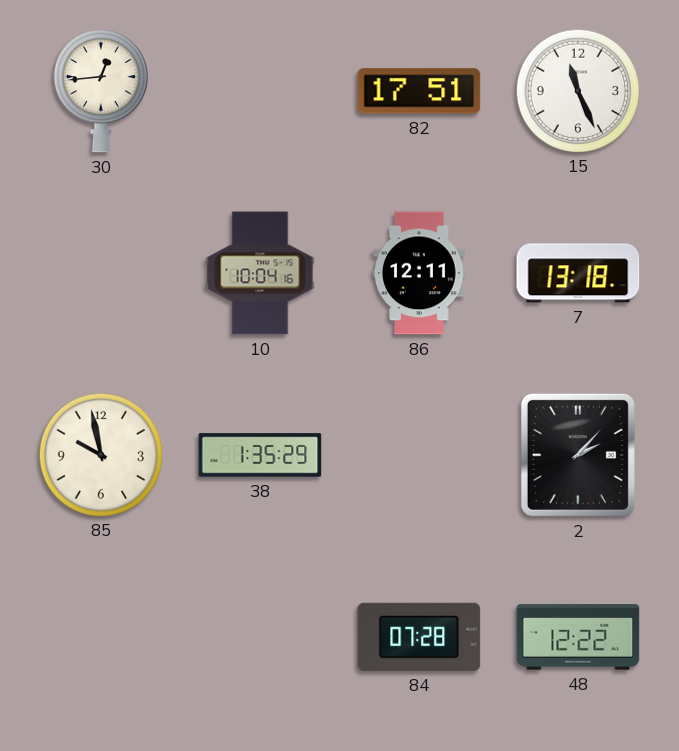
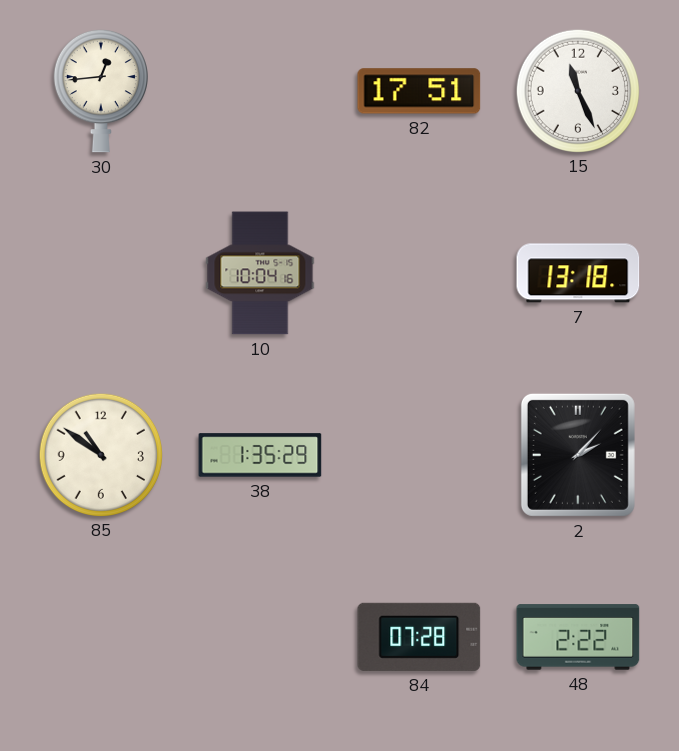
86: 12:11 -> none
85: 9:58 -> 10:51
48: 12:22 -> 2:22
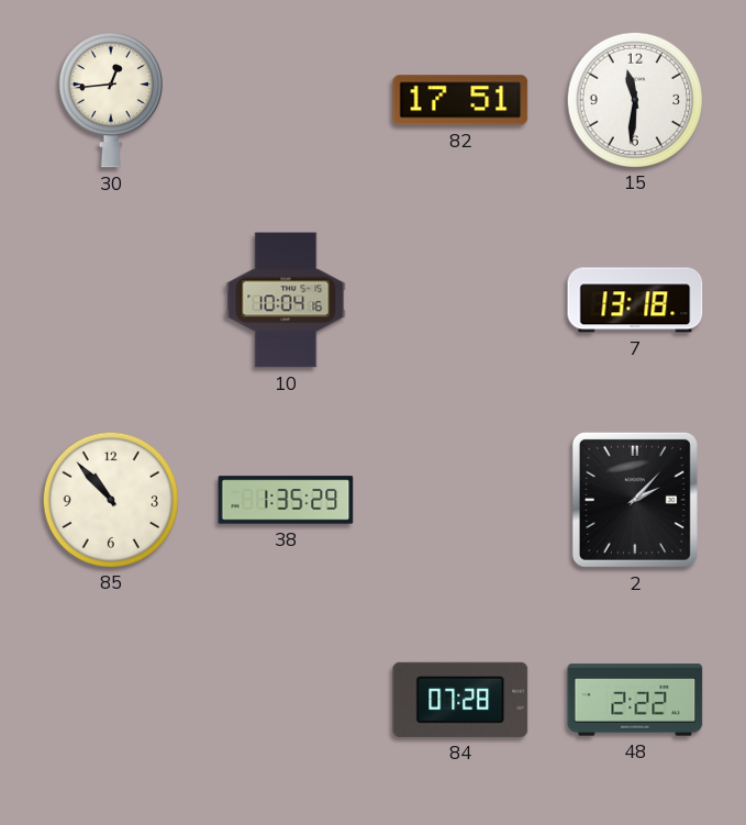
15: 11:26 -> 11:31
85: 10:51 -> 10:53
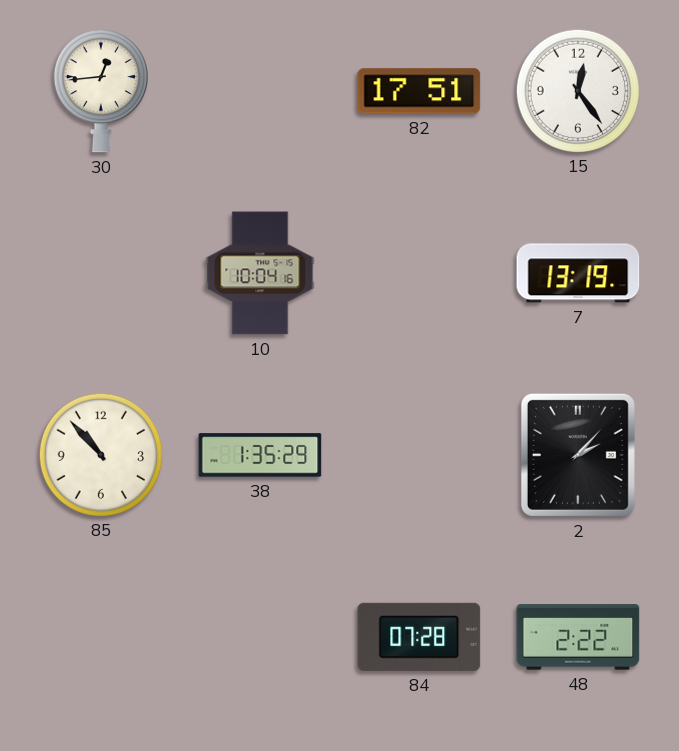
15: 11:31 -> 12:24
7: 13:18 -> 13:19
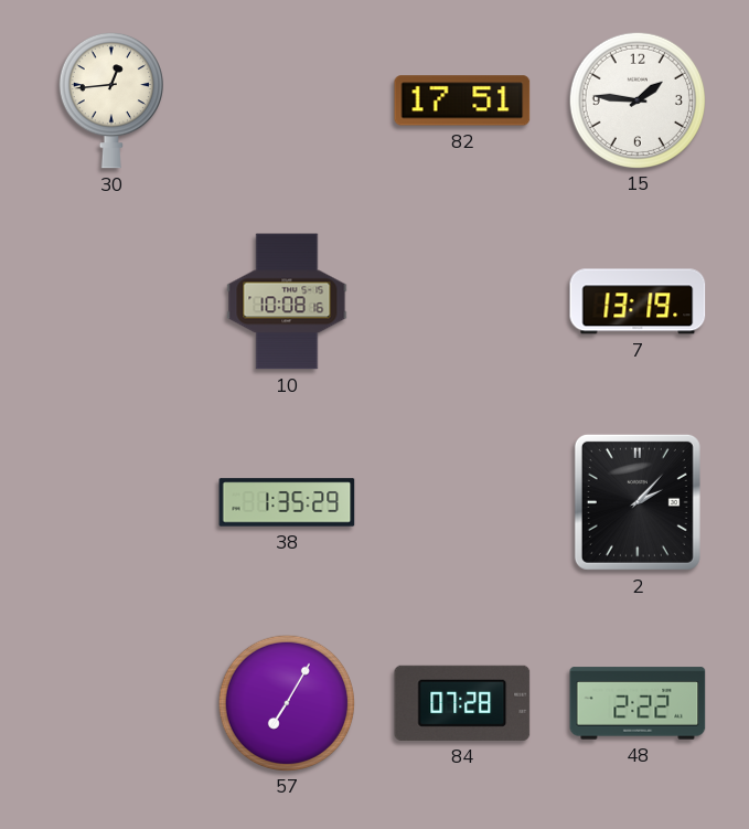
15: 12:24 -> 1:46
10: 10:04 -> 10:08
85: 10:53 -> none
57: none -> 7:05
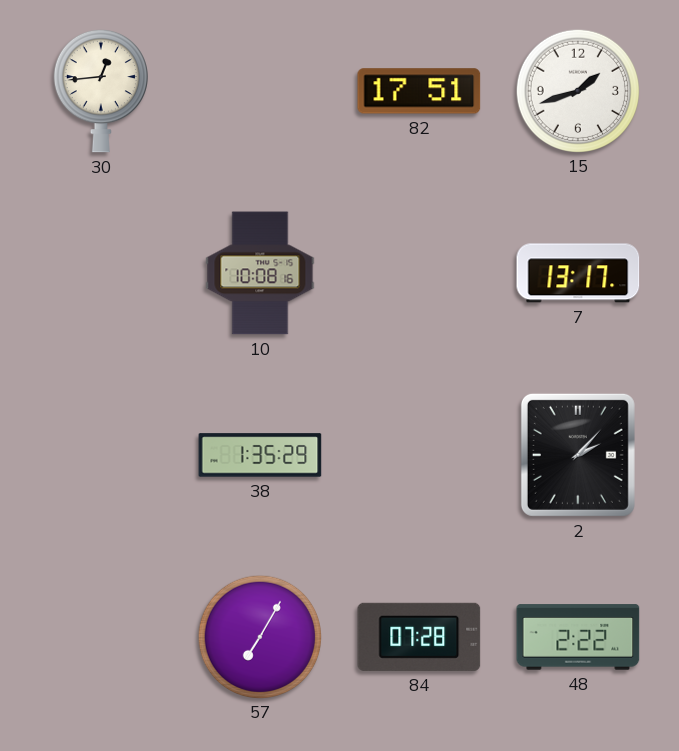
15: 1:46 -> 1:42
7: 13:19 -> 13:17
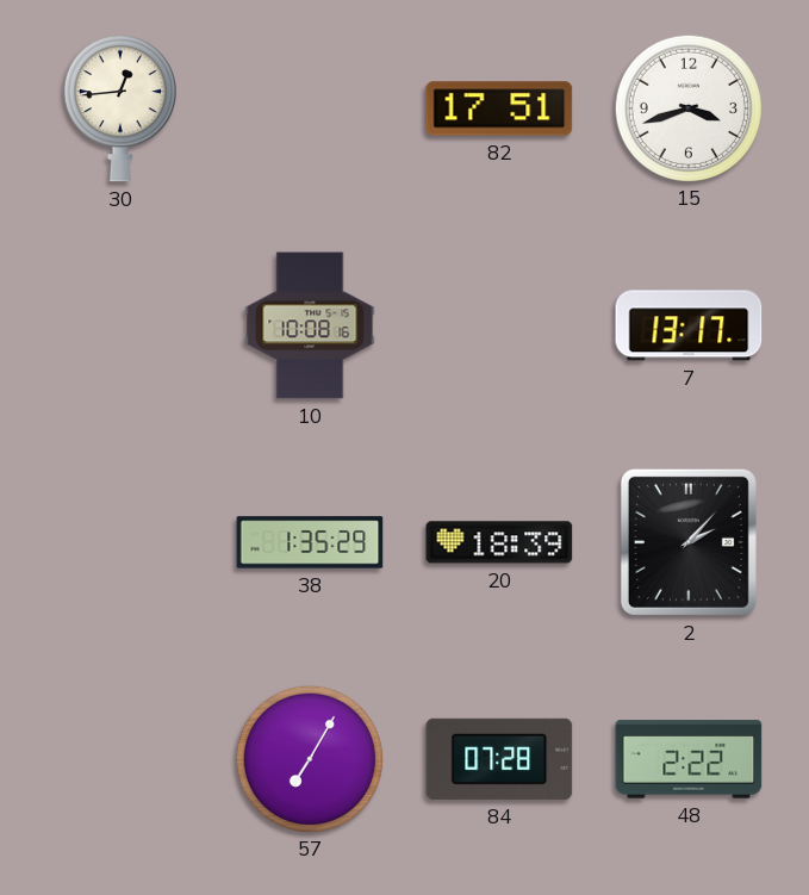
15: 1:42 -> 3:42
20: none -> 18:39
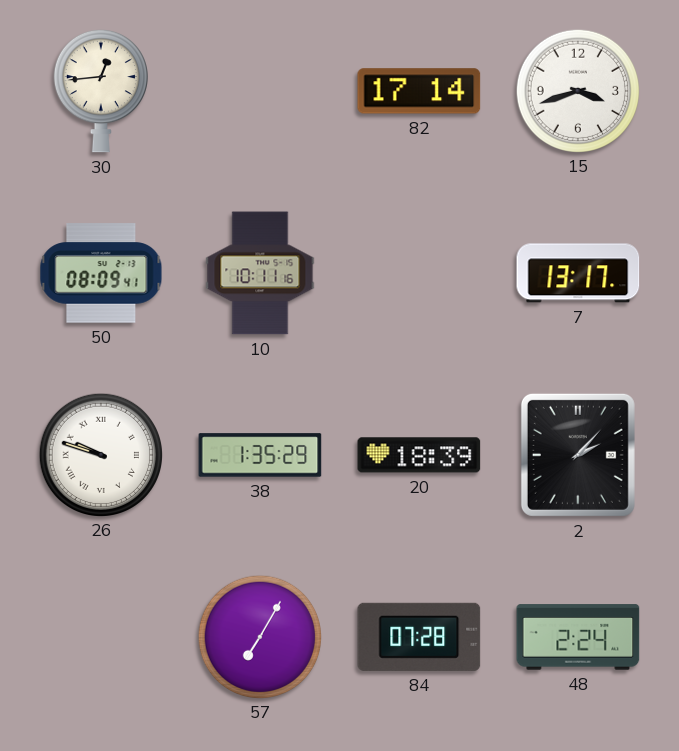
82: 17:51 -> 17:14
50: none -> 08:09
10: 10:08 -> 10:11
26: none -> 9:48
48: 2:22 -> 2:24
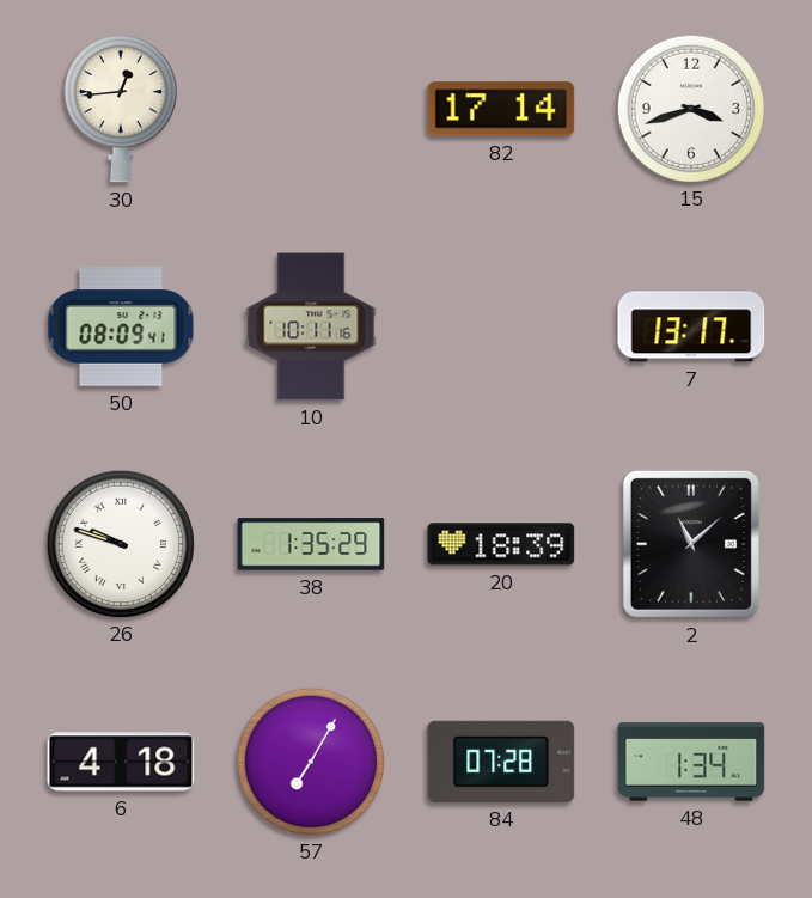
2: 2:07 -> 11:08
6: none -> 4:18
48: 2:24 -> 1:34
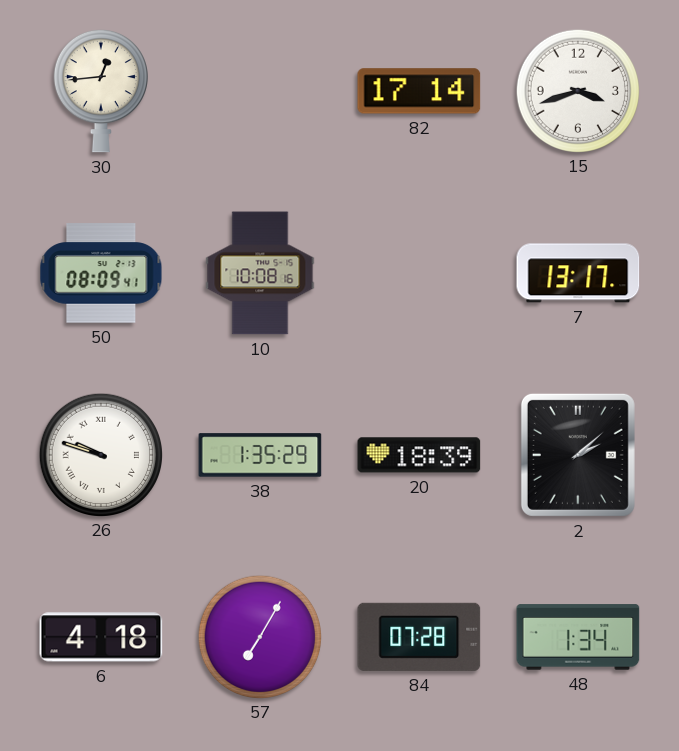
10: 10:11 -> 10:08
2: 11:08 -> 2:08
